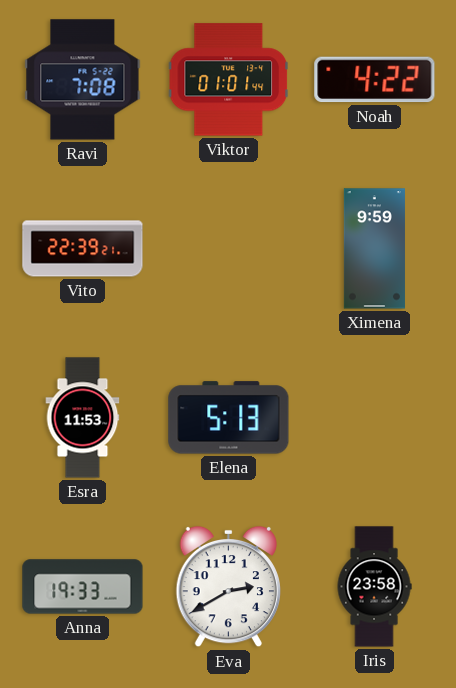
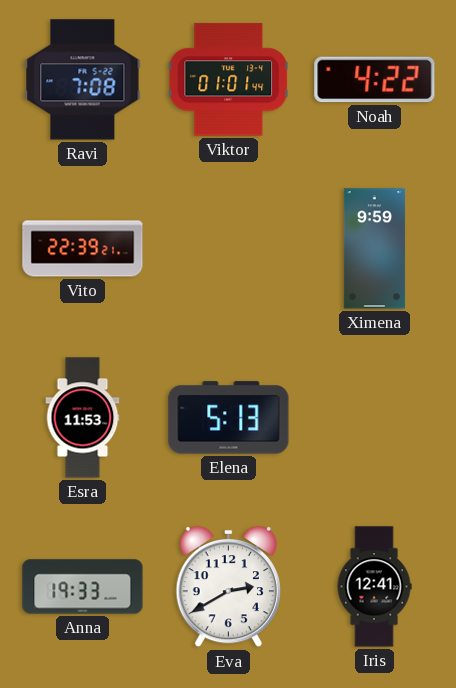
Iris: 23:58 -> 12:41
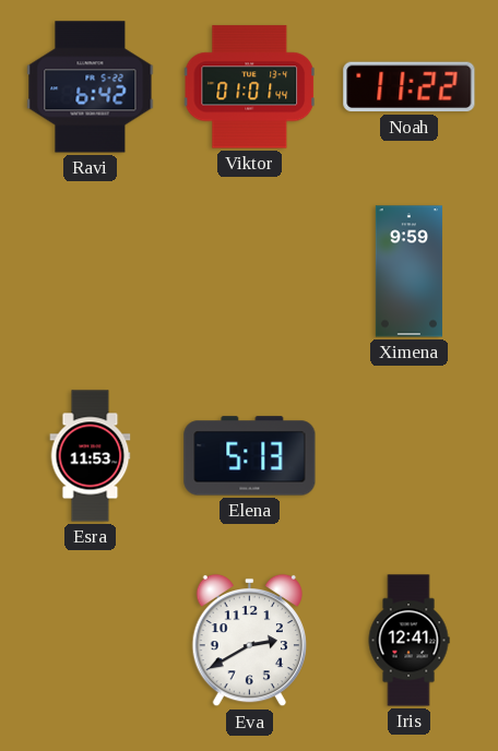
Ravi: 7:08 -> 6:42
Noah: 4:22 -> 11:22
Vito: 22:39 -> none
Anna: 19:33 -> none
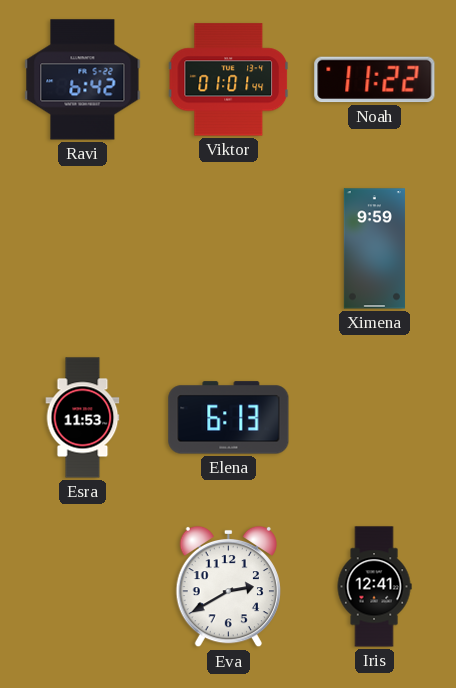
Elena: 5:13 -> 6:13
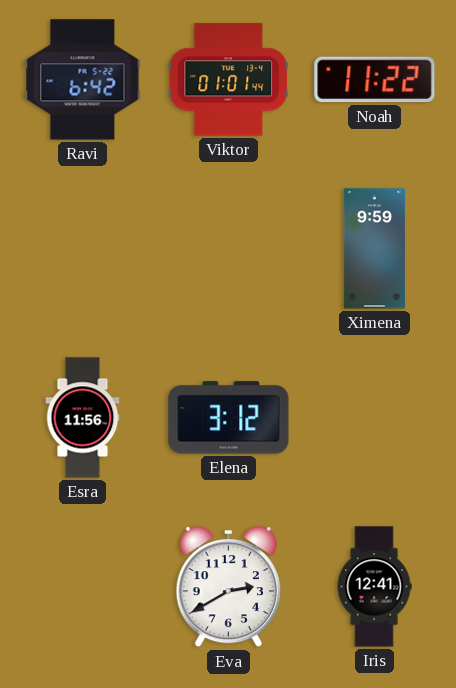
Esra: 11:53 -> 11:56
Elena: 6:13 -> 3:12
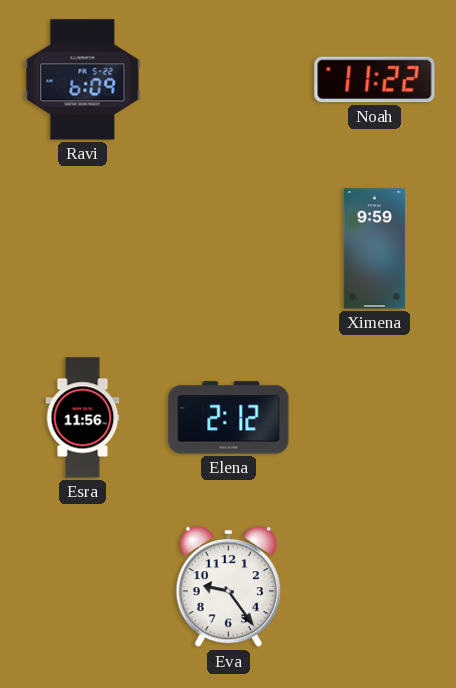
Ravi: 6:42 -> 6:09
Viktor: 01:01 -> none
Elena: 3:12 -> 2:12
Eva: 2:40 -> 9:24
Iris: 12:41 -> none
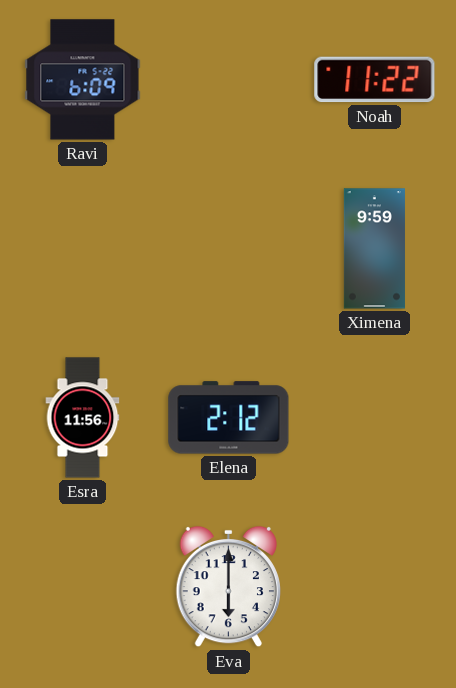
Eva: 9:24 -> 6:00
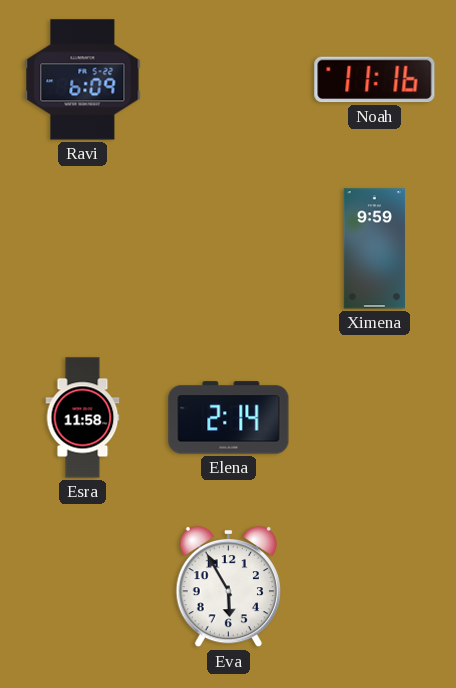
Noah: 11:22 -> 11:16
Esra: 11:56 -> 11:58
Elena: 2:12 -> 2:14
Eva: 6:00 -> 5:55
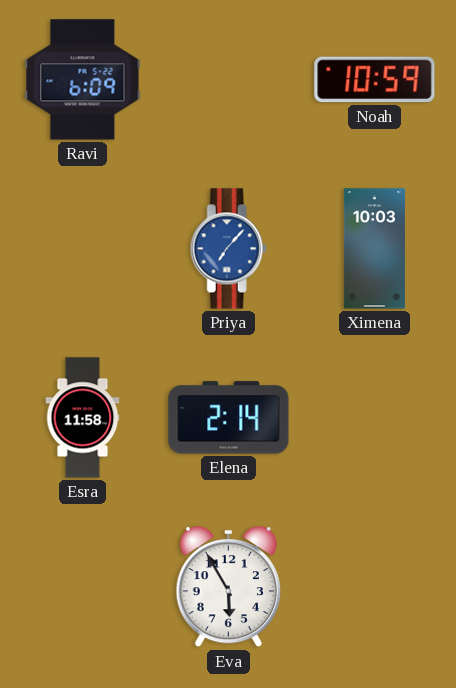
Noah: 11:16 -> 10:59
Priya: none -> 7:07
Ximena: 9:59 -> 10:03
